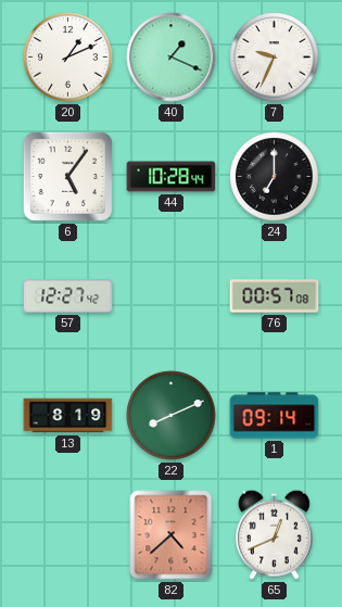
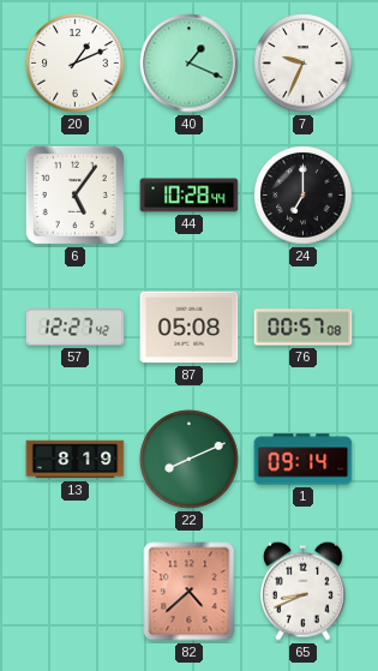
87: none -> 05:08
65: 12:41 -> 8:41
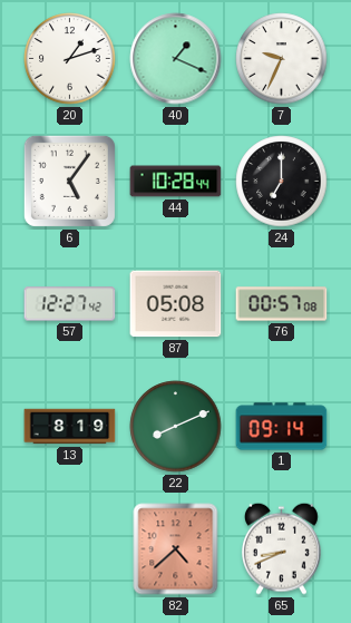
20: 1:11 -> 1:12
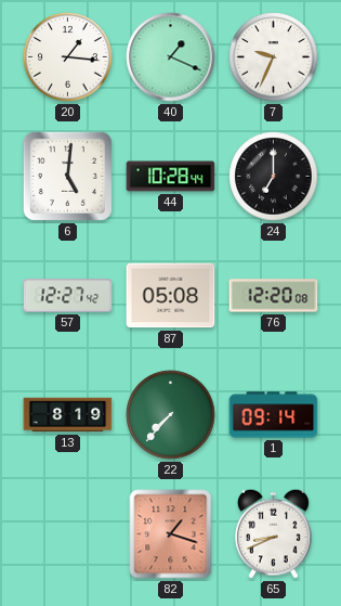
20: 1:12 -> 1:16
6: 5:06 -> 5:01
76: 00:57 -> 12:20
22: 8:11 -> 7:37
82: 4:38 -> 1:18
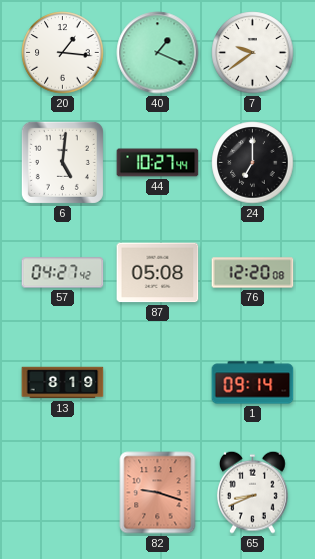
7: 9:34 -> 9:39
44: 10:28 -> 10:27
57: 12:27 -> 04:27
22: 7:37 -> none
82: 1:18 -> 9:18
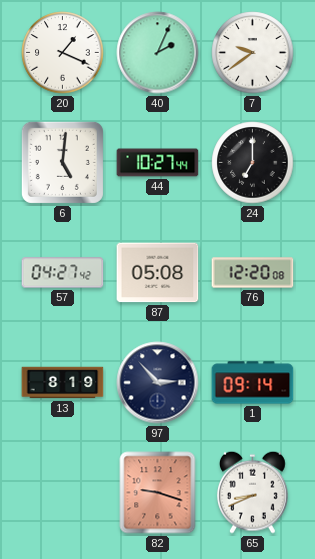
20: 1:16 -> 1:19
40: 1:19 -> 2:04
97: none -> 2:53
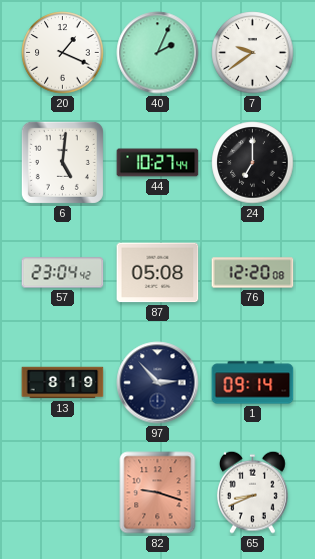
57: 04:27 -> 23:04
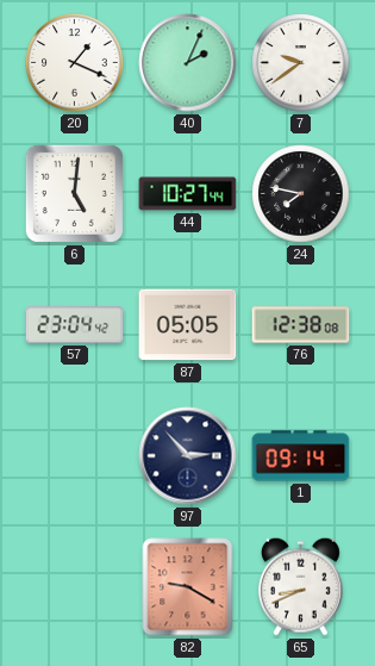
24: 7:00 -> 7:47
87: 05:08 -> 05:05
76: 12:20 -> 12:38
13: 8:19 -> none
82: 9:18 -> 9:20
